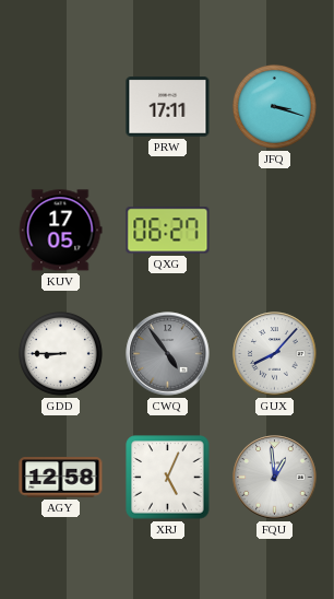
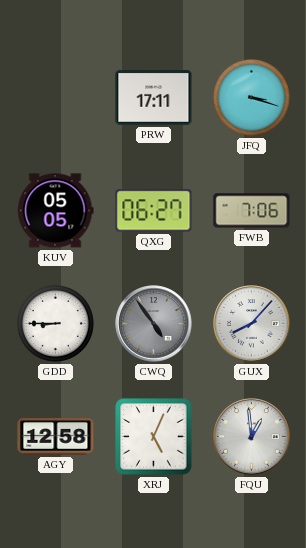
KUV: 17:05 -> 05:05
FWB: none -> 7:06
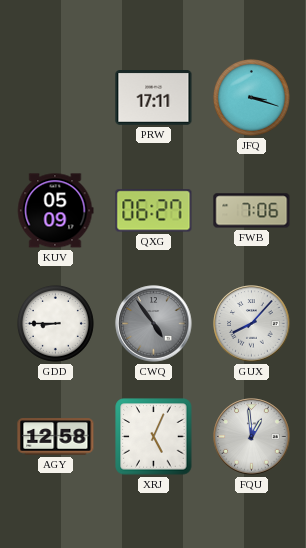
KUV: 05:05 -> 05:09
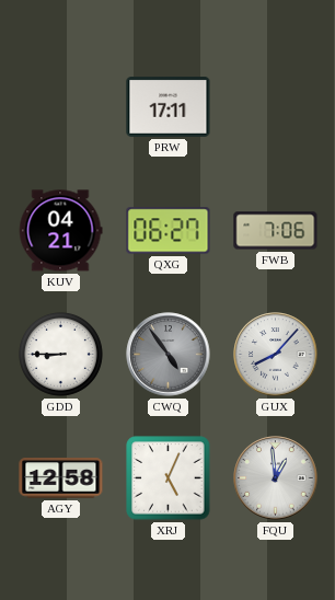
JFQ: 3:18 -> none
KUV: 05:09 -> 04:21
